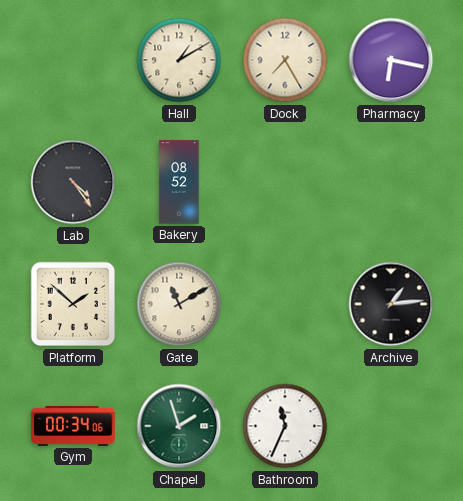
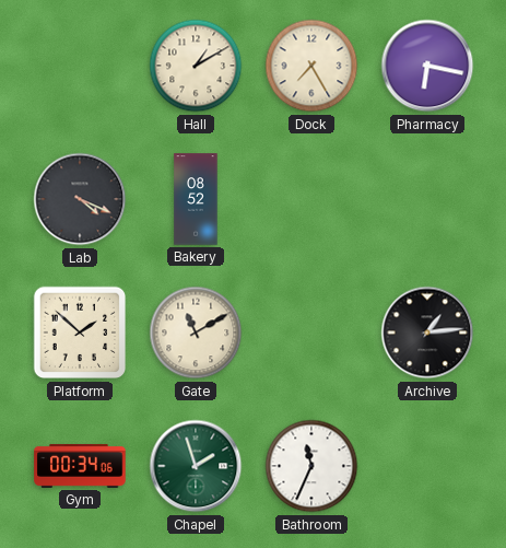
Lab: 4:24 -> 4:19
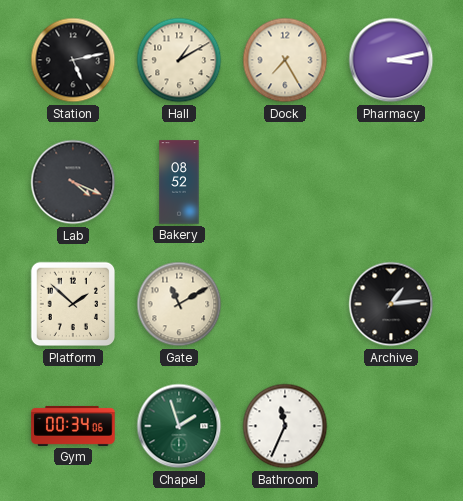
Station: none -> 5:13
Pharmacy: 6:17 -> 3:13
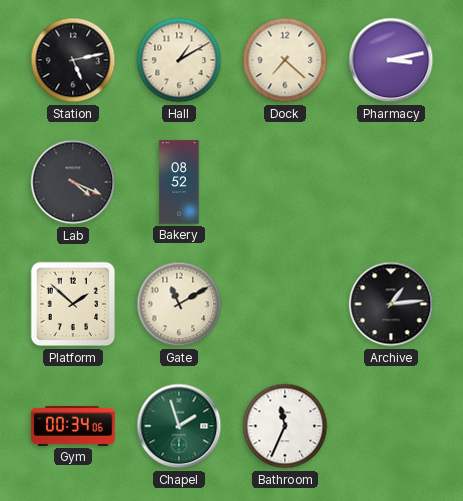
Dock: 7:25 -> 7:22
